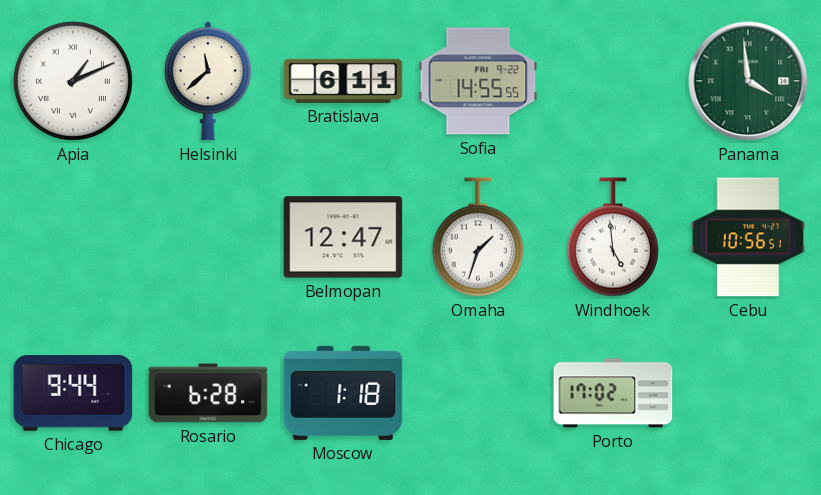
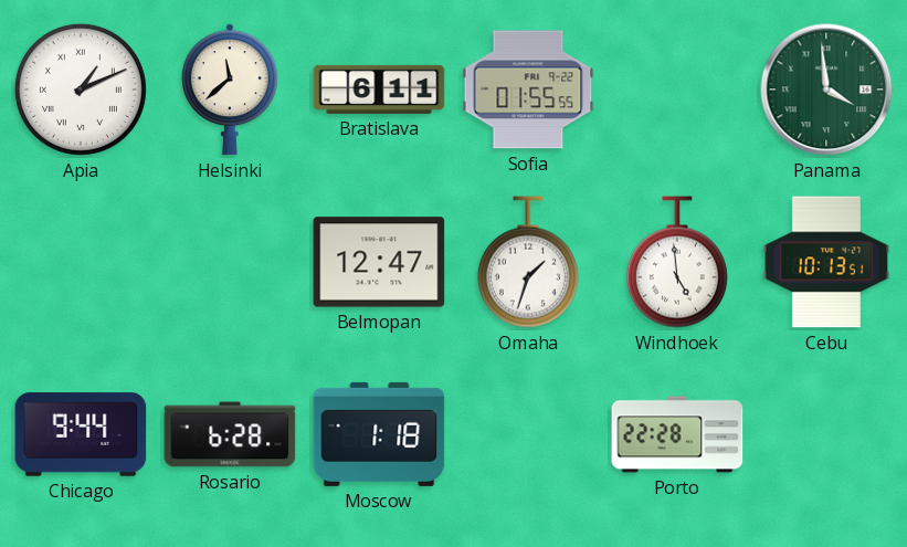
Sofia: 14:55 -> 01:55
Cebu: 10:56 -> 10:13
Porto: 17:02 -> 22:28
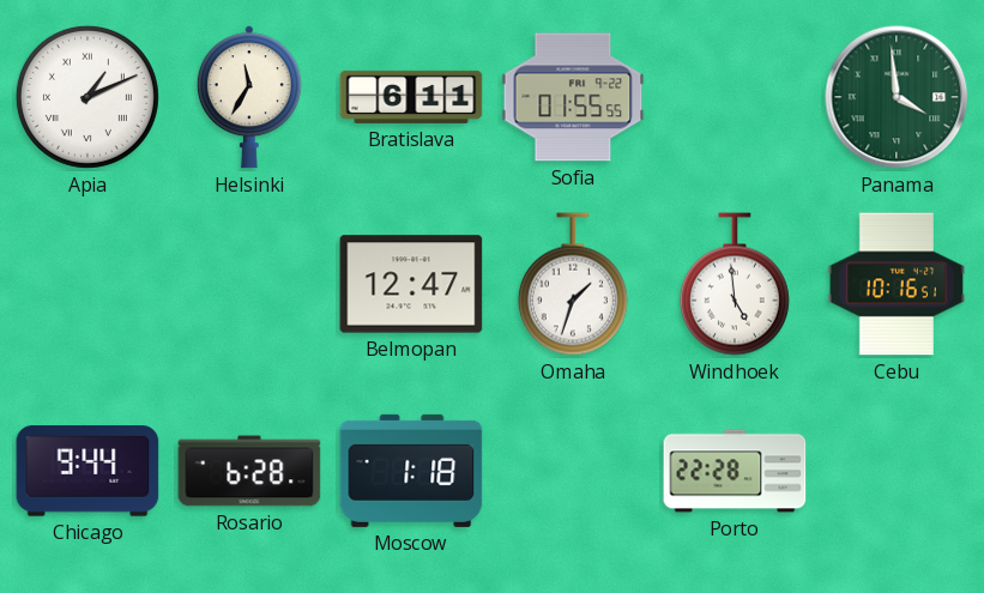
Helsinki: 11:38 -> 11:35
Cebu: 10:13 -> 10:16
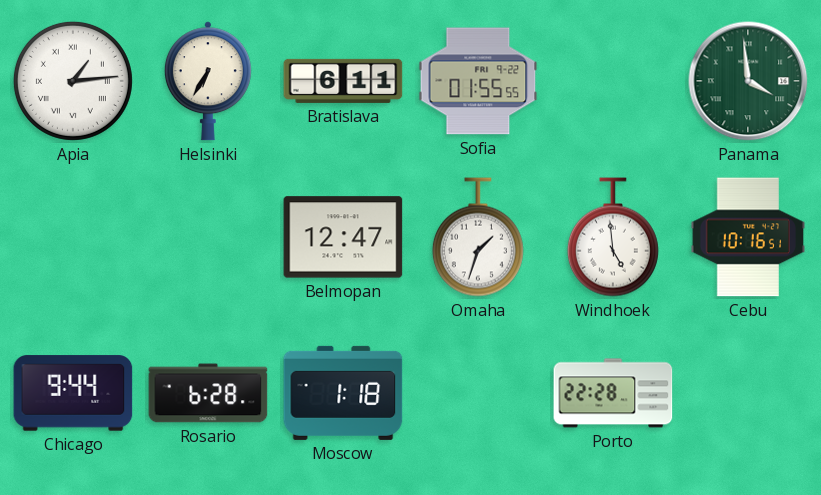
Apia: 1:11 -> 1:14
Helsinki: 11:35 -> 6:35
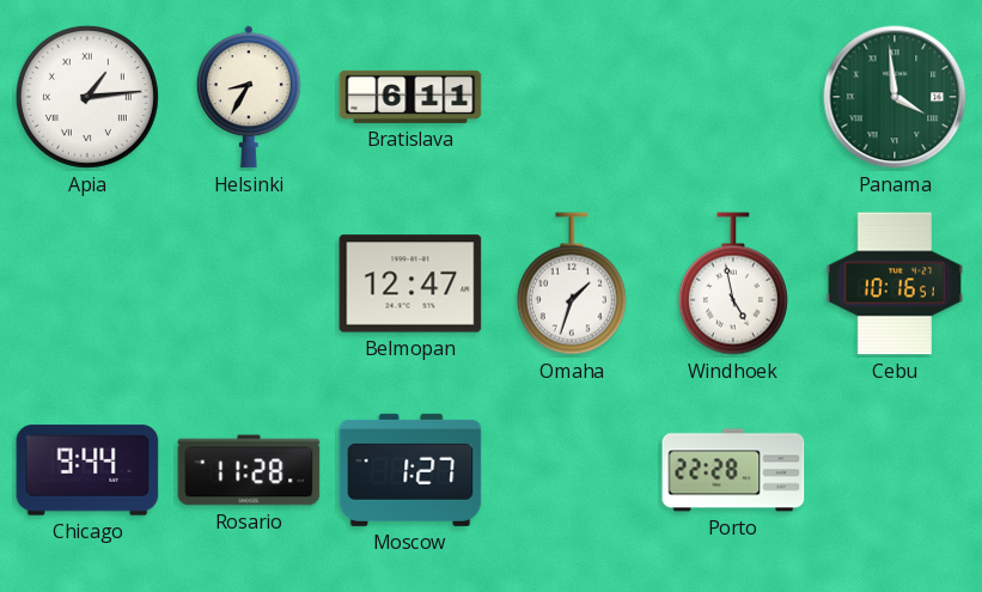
Helsinki: 6:35 -> 8:35
Sofia: 01:55 -> none
Windhoek: 4:59 -> 4:58
Rosario: 6:28 -> 11:28
Moscow: 1:18 -> 1:27
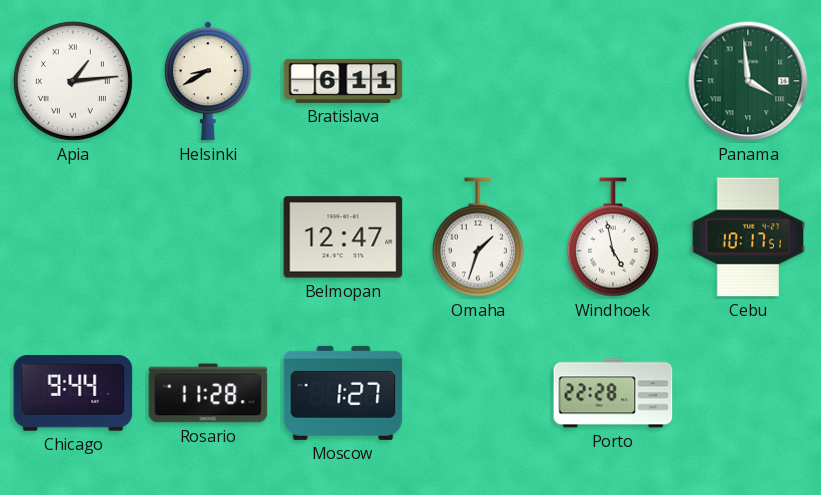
Helsinki: 8:35 -> 8:40
Cebu: 10:16 -> 10:17
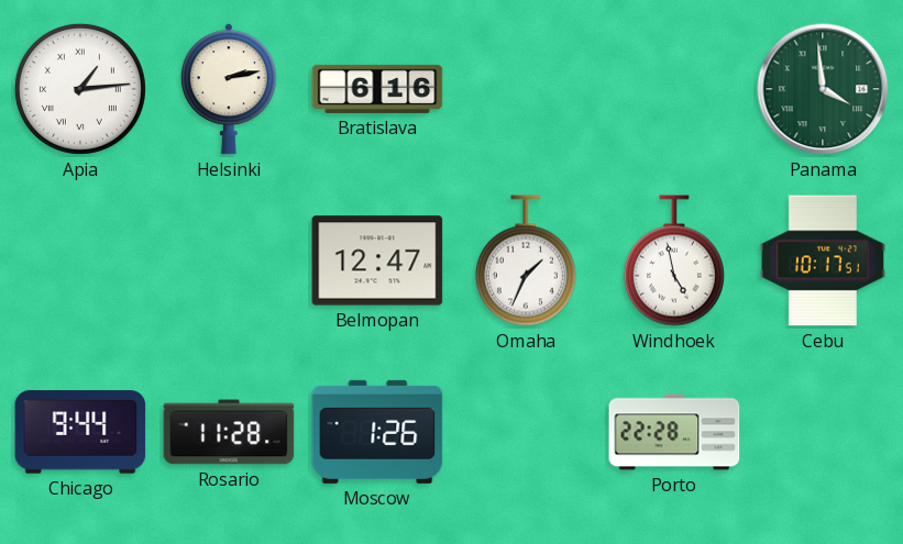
Helsinki: 8:40 -> 2:13
Bratislava: 6:11 -> 6:16
Omaha: 1:33 -> 1:34
Moscow: 1:27 -> 1:26
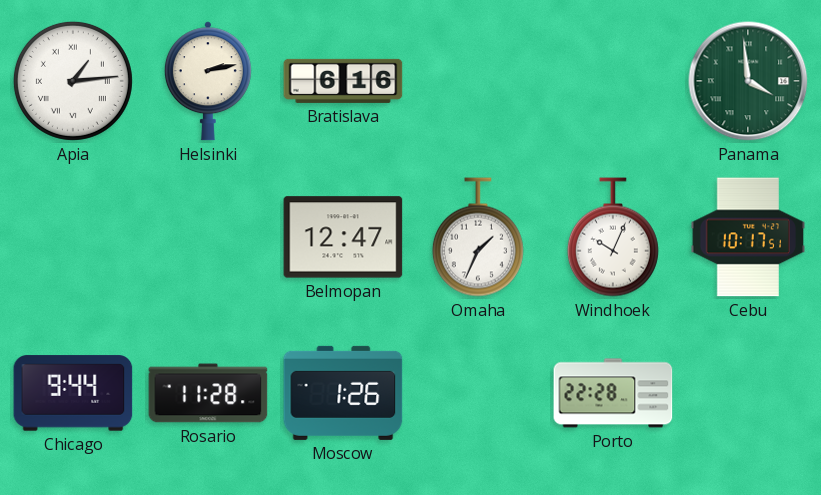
Windhoek: 4:58 -> 10:04
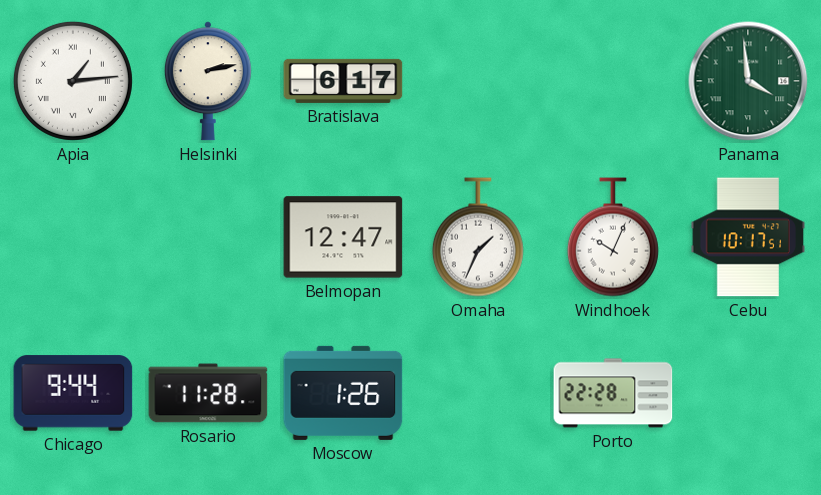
Bratislava: 6:16 -> 6:17
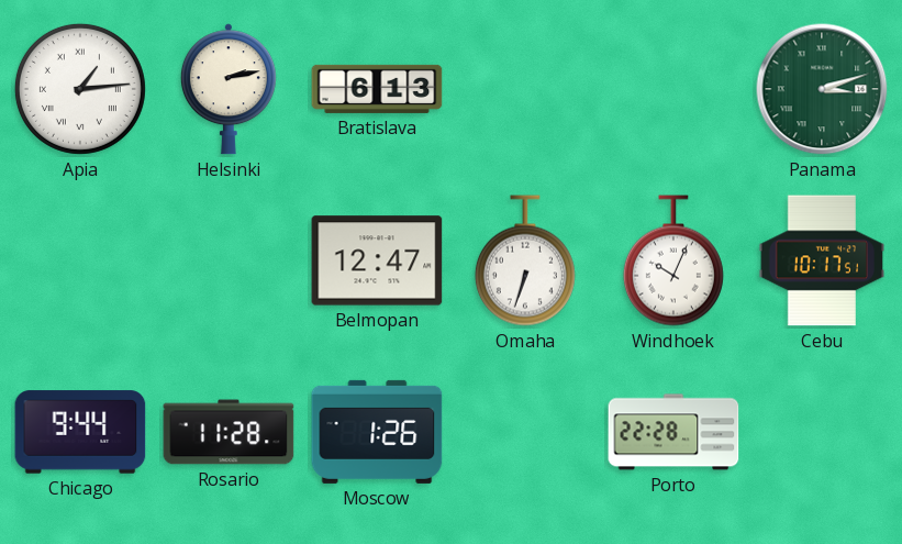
Bratislava: 6:17 -> 6:13
Panama: 3:59 -> 3:12
Omaha: 1:34 -> 6:33
